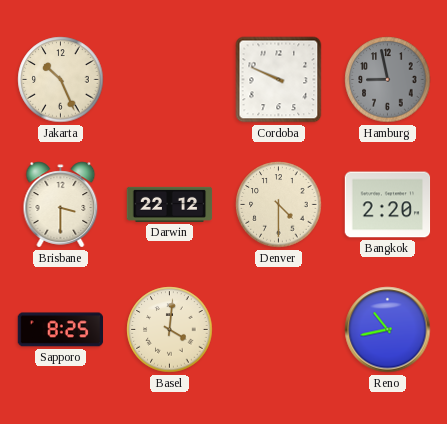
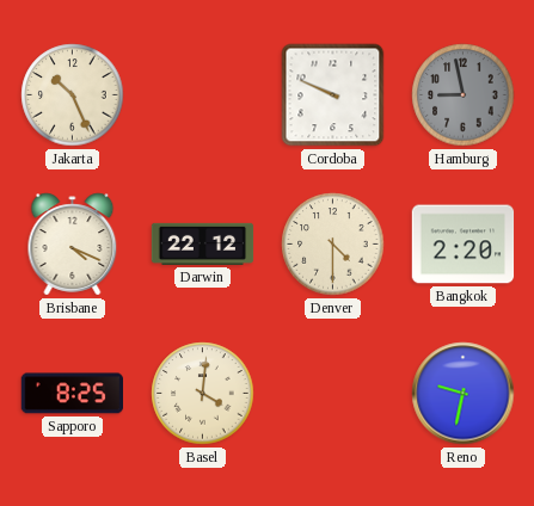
Brisbane: 3:30 -> 4:19
Reno: 10:43 -> 9:32
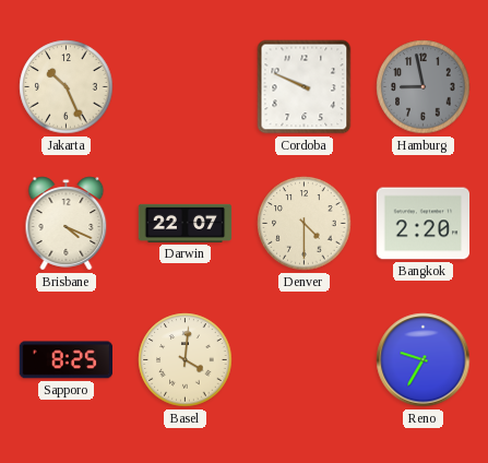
Darwin: 22:12 -> 22:07
Reno: 9:32 -> 9:35
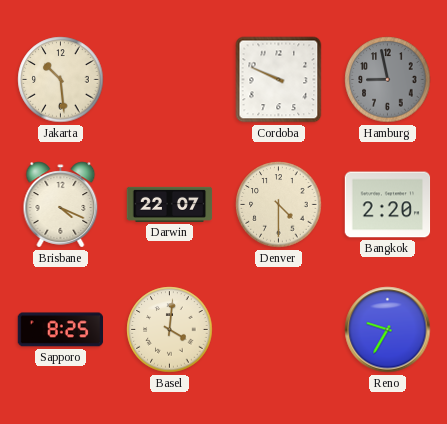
Jakarta: 10:26 -> 10:29
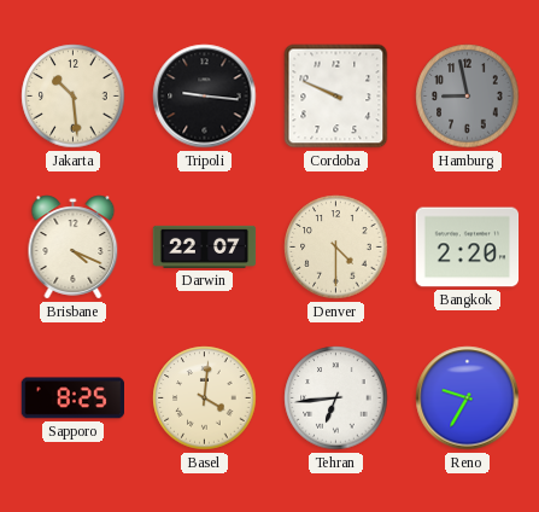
Tripoli: none -> 9:16
Tehran: none -> 6:44
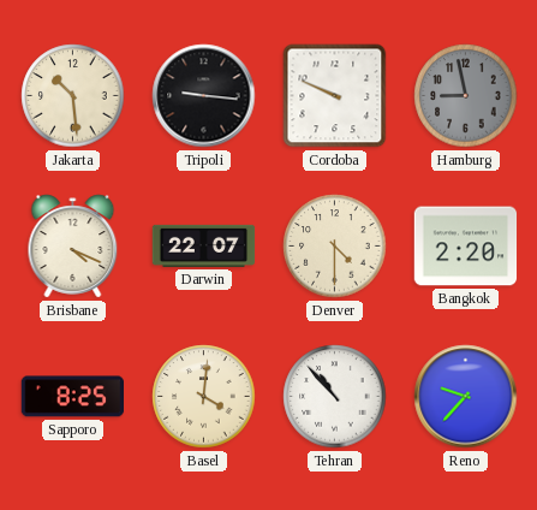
Tehran: 6:44 -> 10:53
Reno: 9:35 -> 9:37
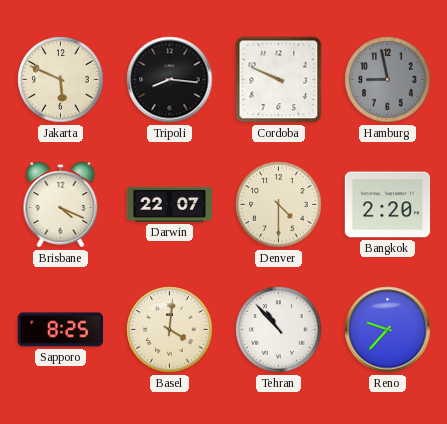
Jakarta: 10:29 -> 5:49
Tripoli: 9:16 -> 8:16
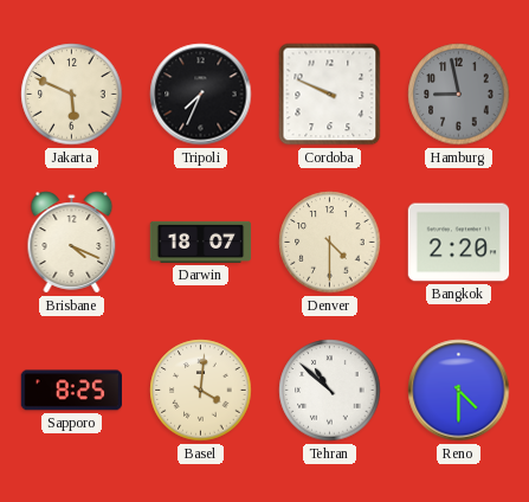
Tripoli: 8:16 -> 7:34
Darwin: 22:07 -> 18:07
Tehran: 10:53 -> 10:52
Reno: 9:37 -> 4:30
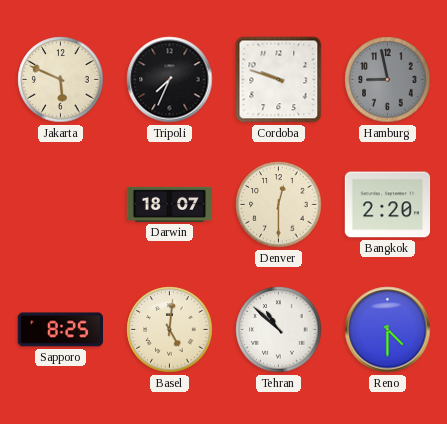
Cordoba: 9:49 -> 9:48
Brisbane: 4:19 -> none
Denver: 4:30 -> 12:30
Basel: 4:01 -> 5:01
